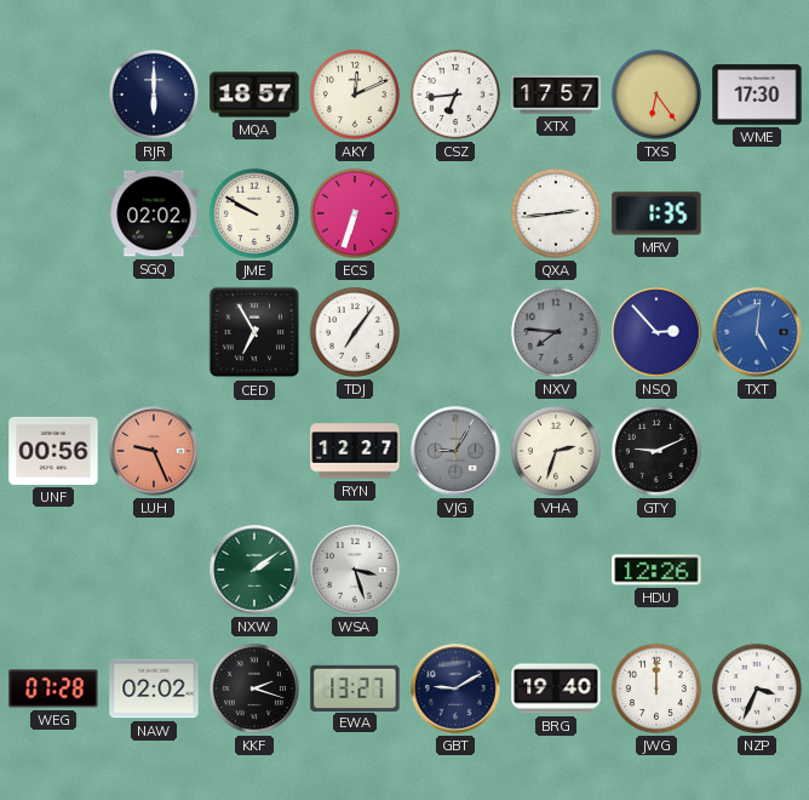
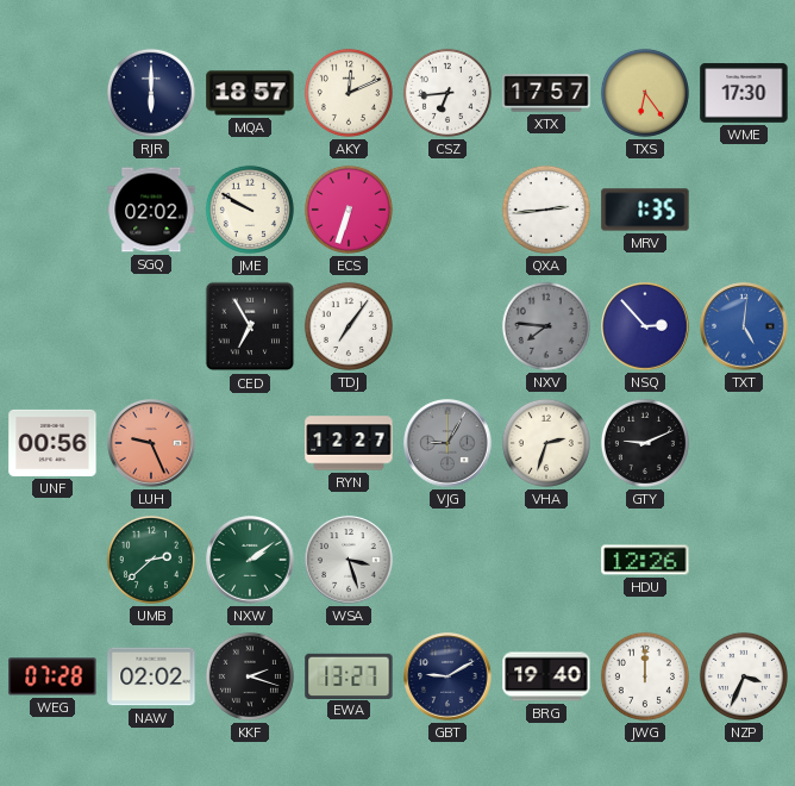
UMB: none -> 2:38
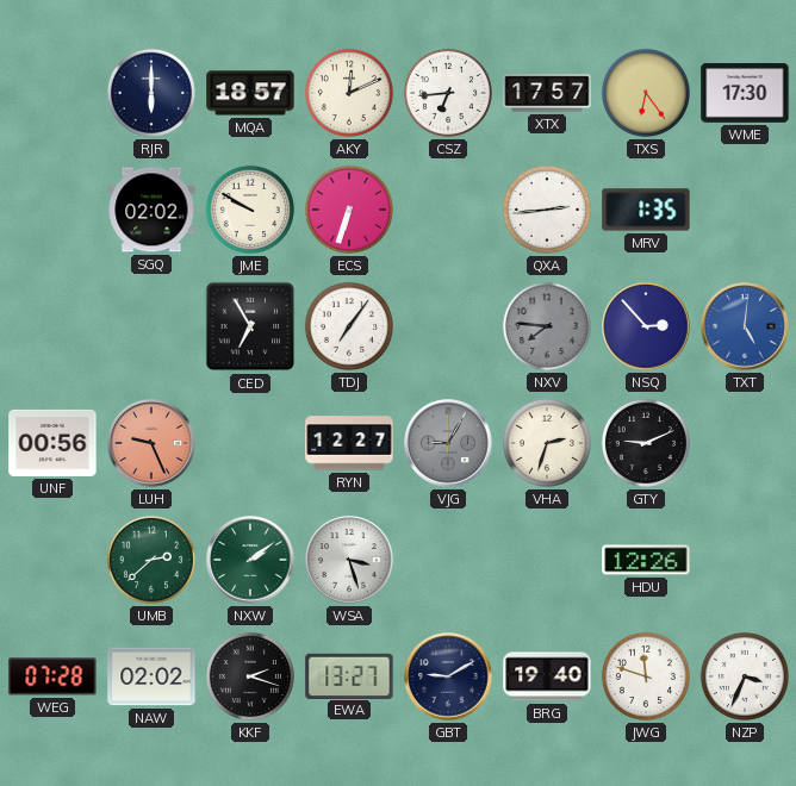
JWG: 12:00 -> 11:48
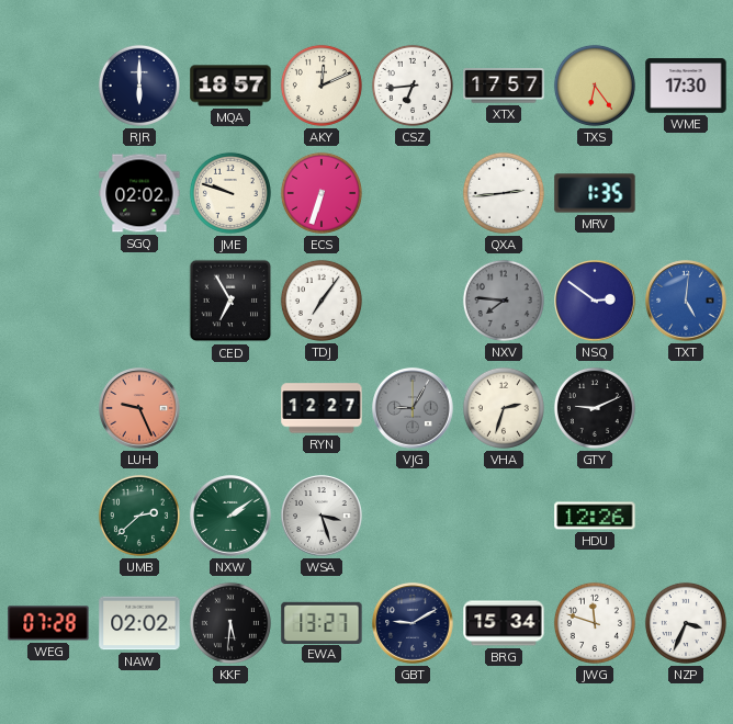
JME: 9:50 -> 9:48
NSQ: 2:53 -> 2:51
UNF: 00:56 -> none
KKF: 2:18 -> 5:31
BRG: 19:40 -> 15:34
